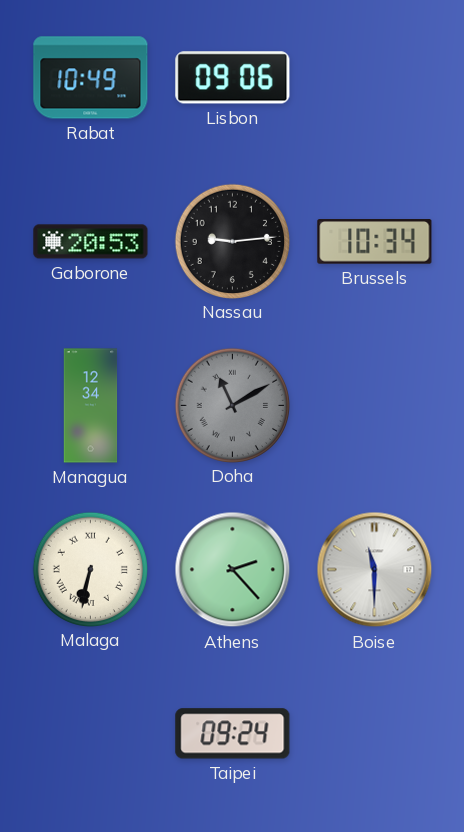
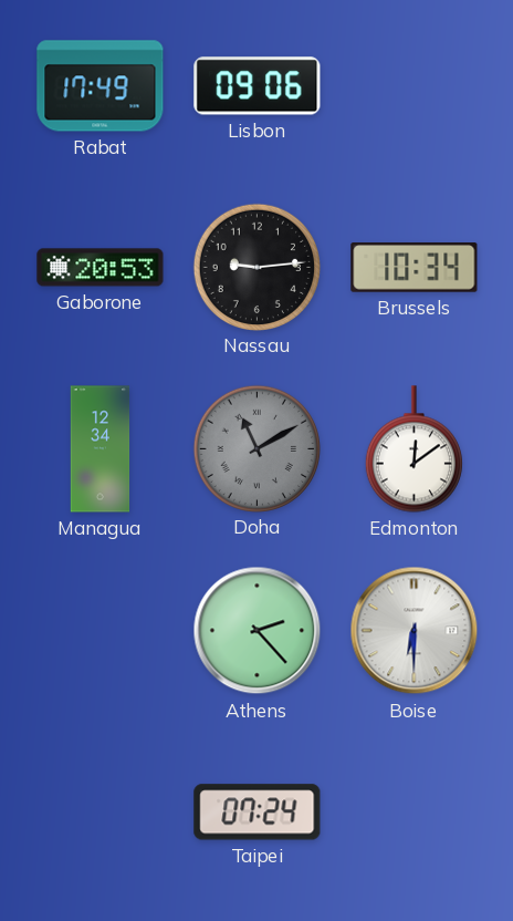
Rabat: 10:49 -> 17:49
Edmonton: none -> 12:09
Malaga: 6:32 -> none
Boise: 11:30 -> 6:30
Taipei: 09:24 -> 07:24
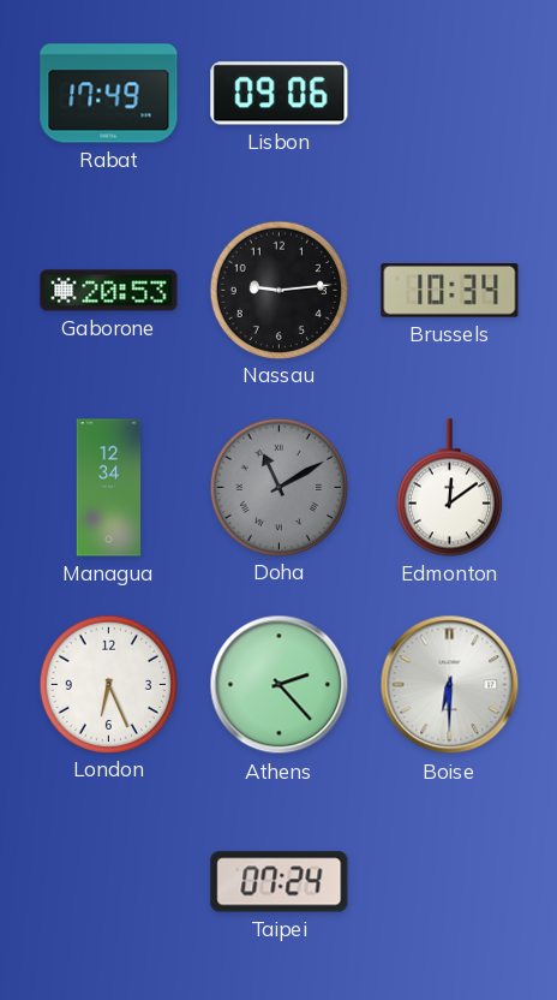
London: none -> 6:26
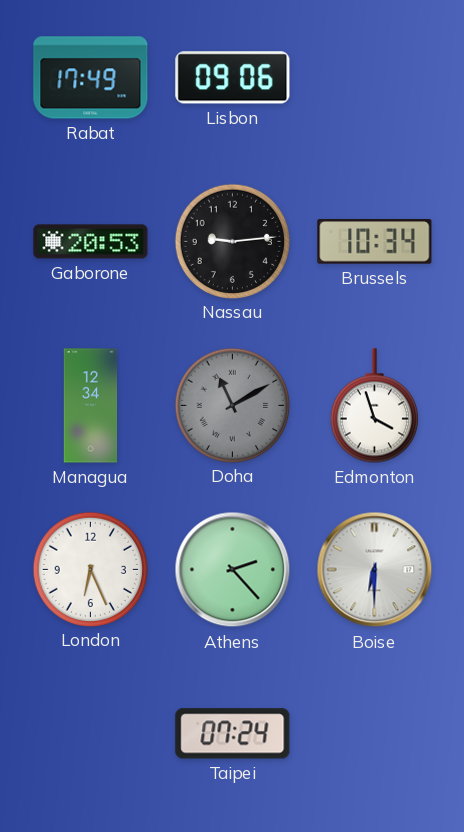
Edmonton: 12:09 -> 3:57
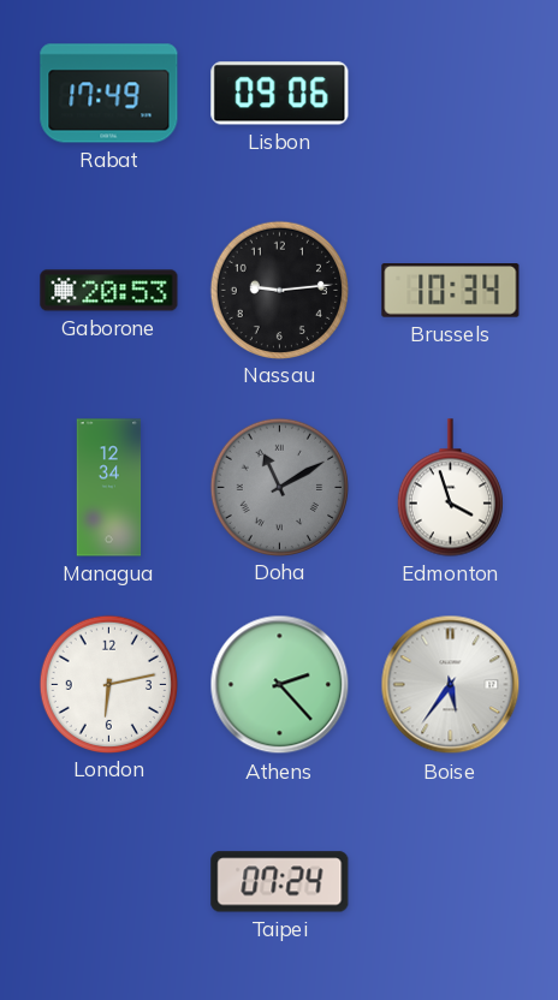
London: 6:26 -> 6:13
Boise: 6:30 -> 5:36
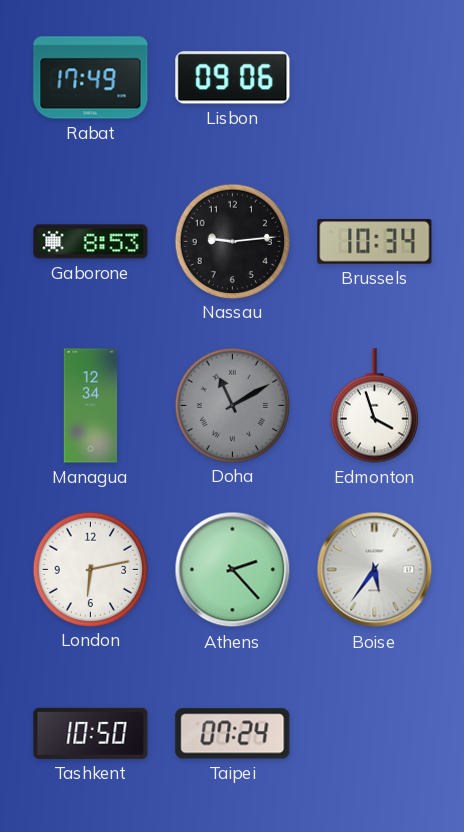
Gaborone: 20:53 -> 8:53
Tashkent: none -> 10:50
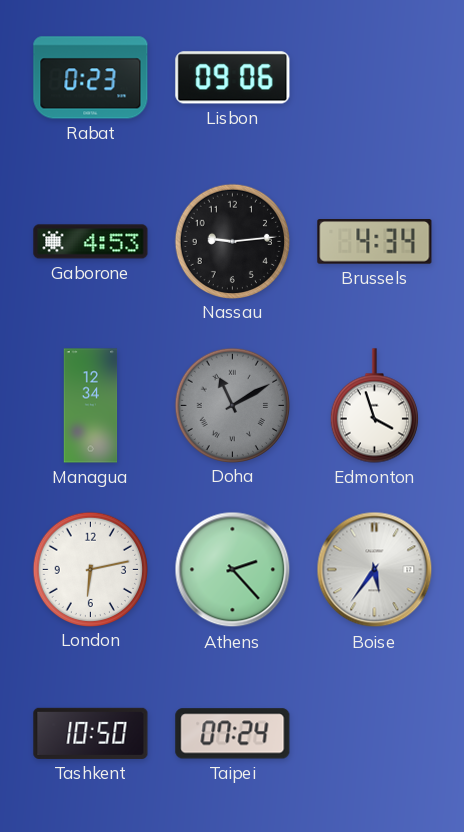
Rabat: 17:49 -> 0:23
Gaborone: 8:53 -> 4:53
Brussels: 10:34 -> 4:34
